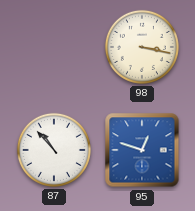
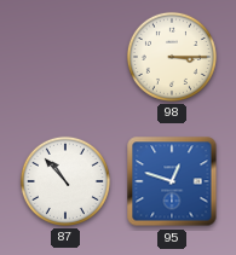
98: 3:17 -> 3:15
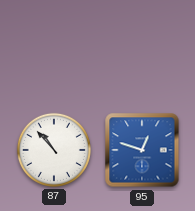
98: 3:15 -> none
